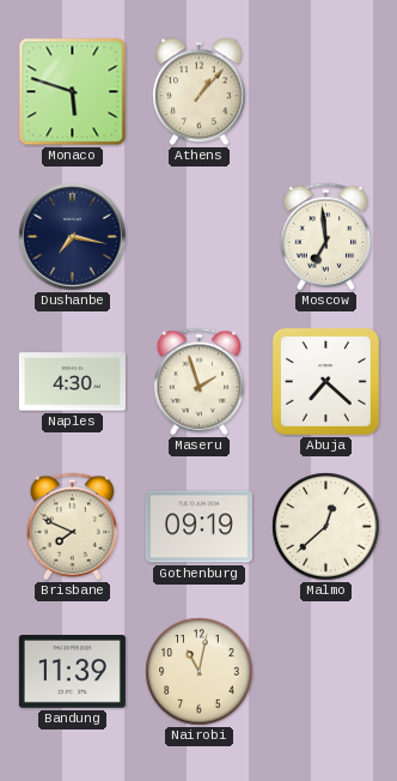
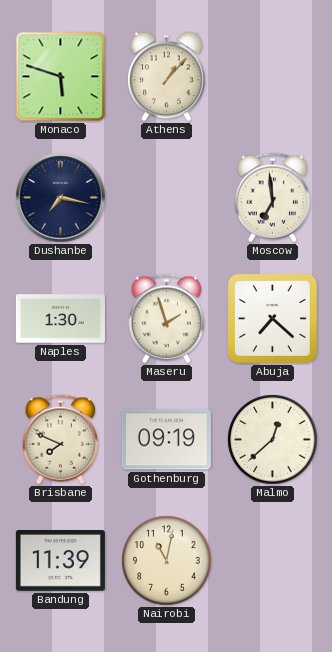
Naples: 4:30 -> 1:30
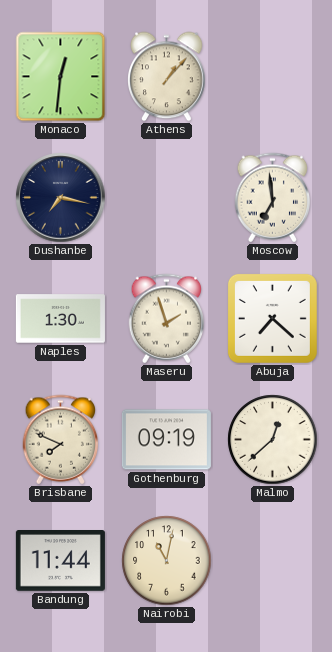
Monaco: 5:48 -> 12:31
Bandung: 11:39 -> 11:44
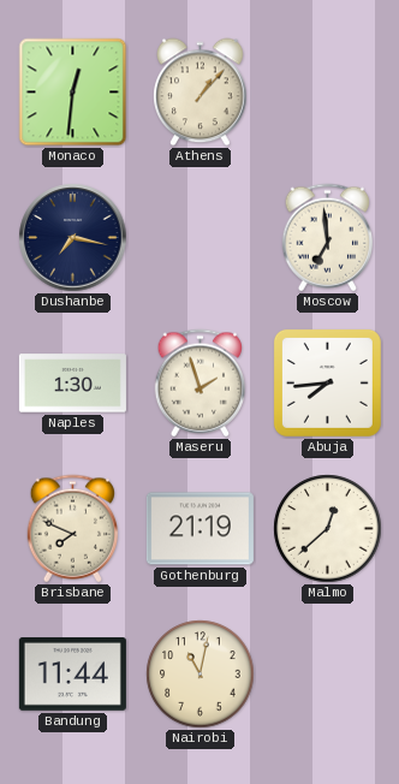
Abuja: 7:22 -> 7:44
Gothenburg: 09:19 -> 21:19
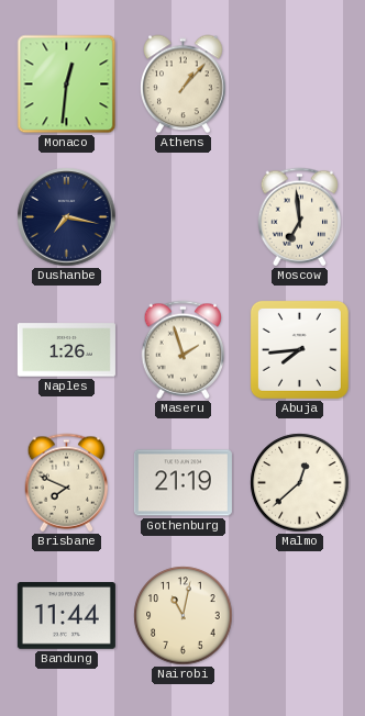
Naples: 1:30 -> 1:26
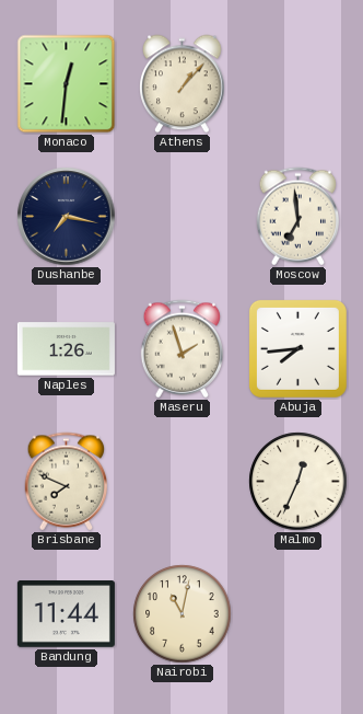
Gothenburg: 21:19 -> none
Malmo: 12:38 -> 12:34
